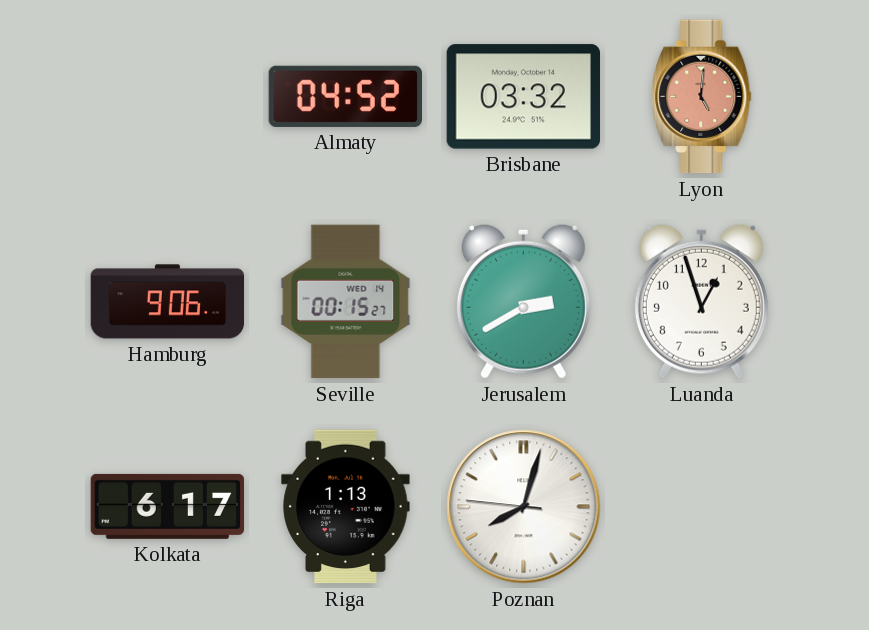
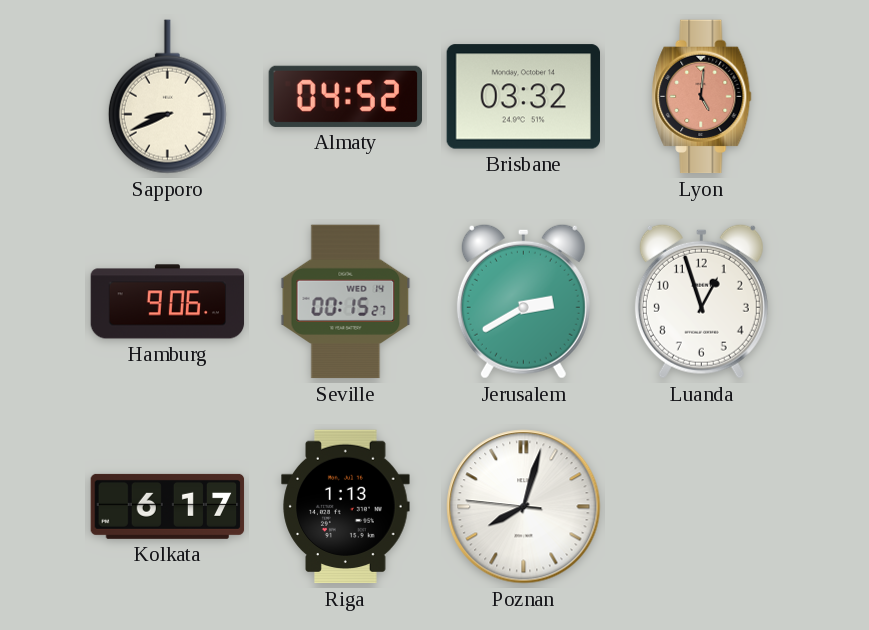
Sapporo: none -> 8:41
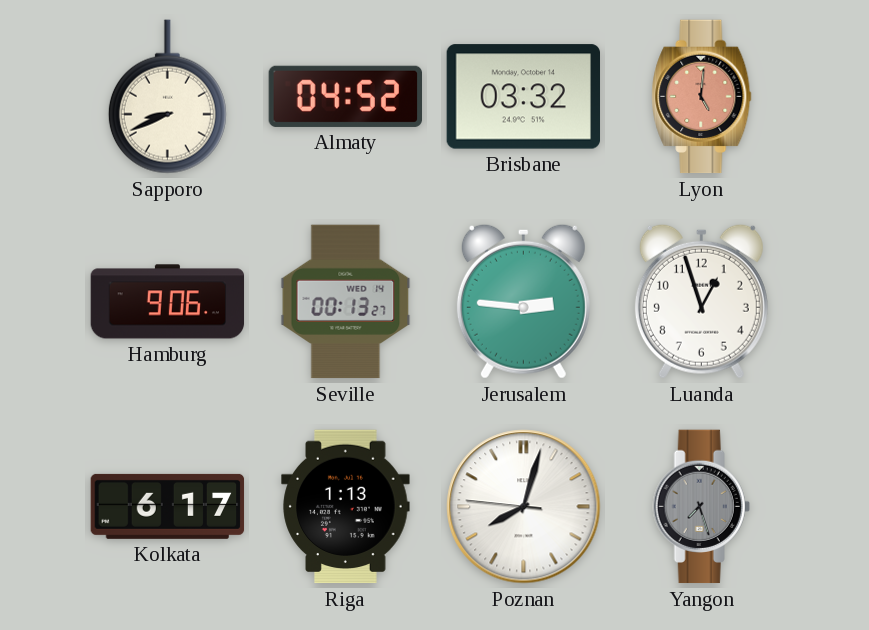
Seville: 00:15 -> 00:13
Jerusalem: 2:40 -> 2:46
Yangon: none -> 7:27
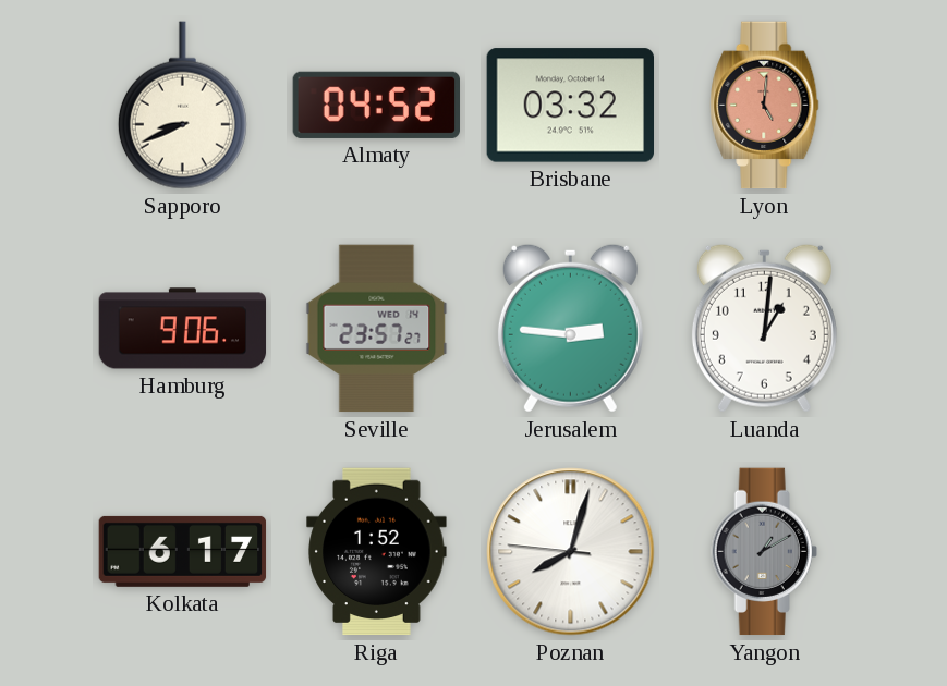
Seville: 00:13 -> 23:57
Luanda: 12:57 -> 1:01
Riga: 1:13 -> 1:52
Yangon: 7:27 -> 1:10
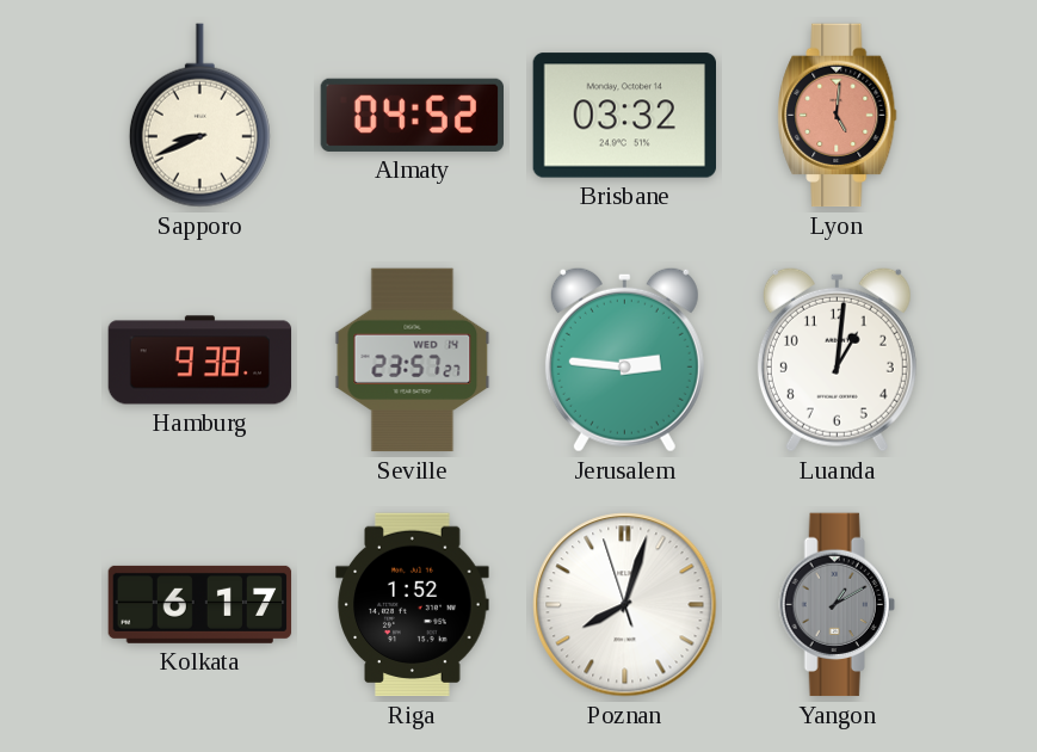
Hamburg: 9:06 -> 9:38
Poznan: 8:02:46 -> 8:02:57
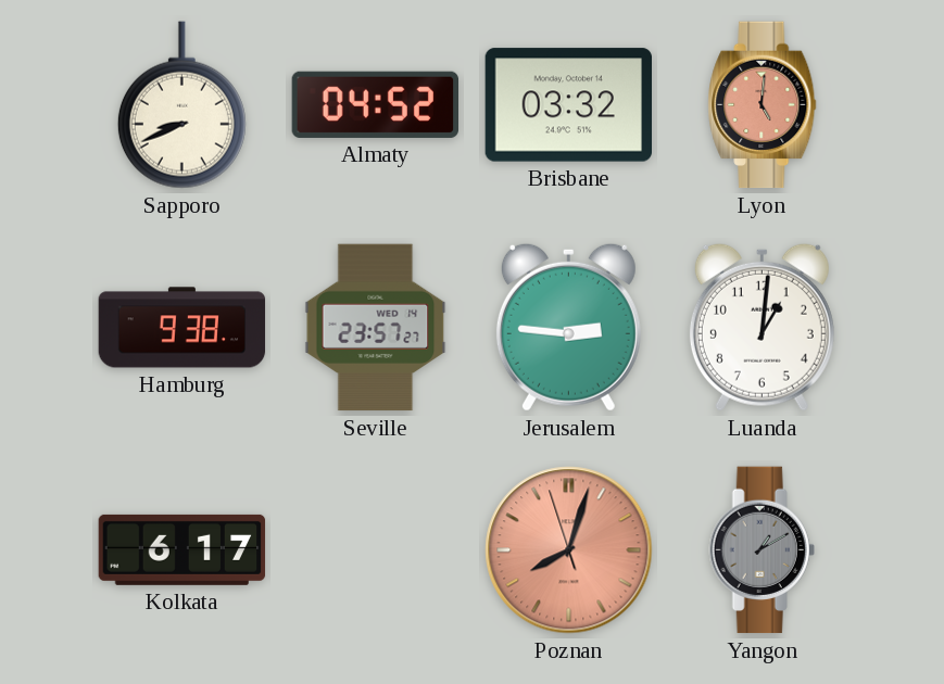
Riga: 1:52 -> none
Poznan dial: white -> salmon
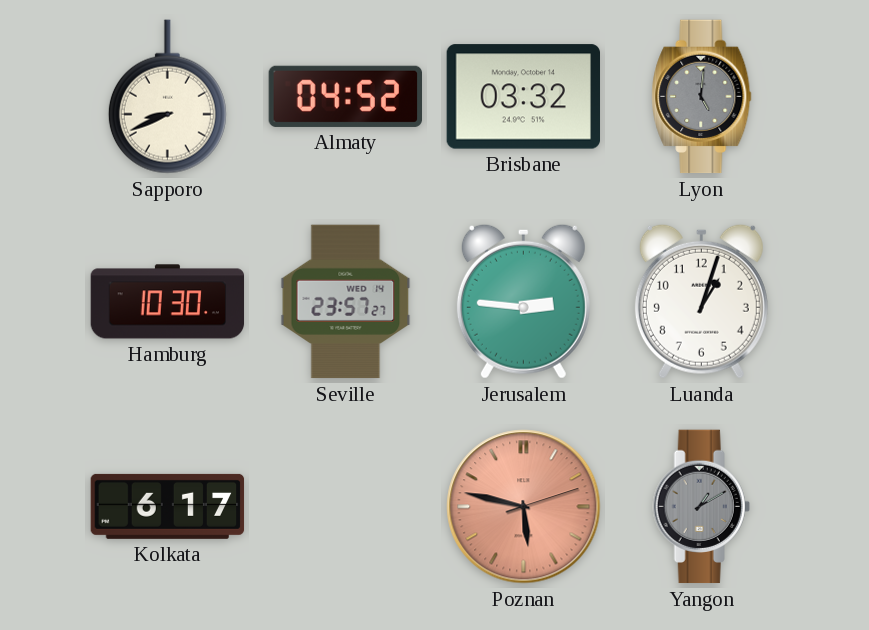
Lyon dial: salmon -> grey
Hamburg: 9:38 -> 10:30
Luanda: 1:01 -> 1:03
Poznan: 8:02 -> 5:47
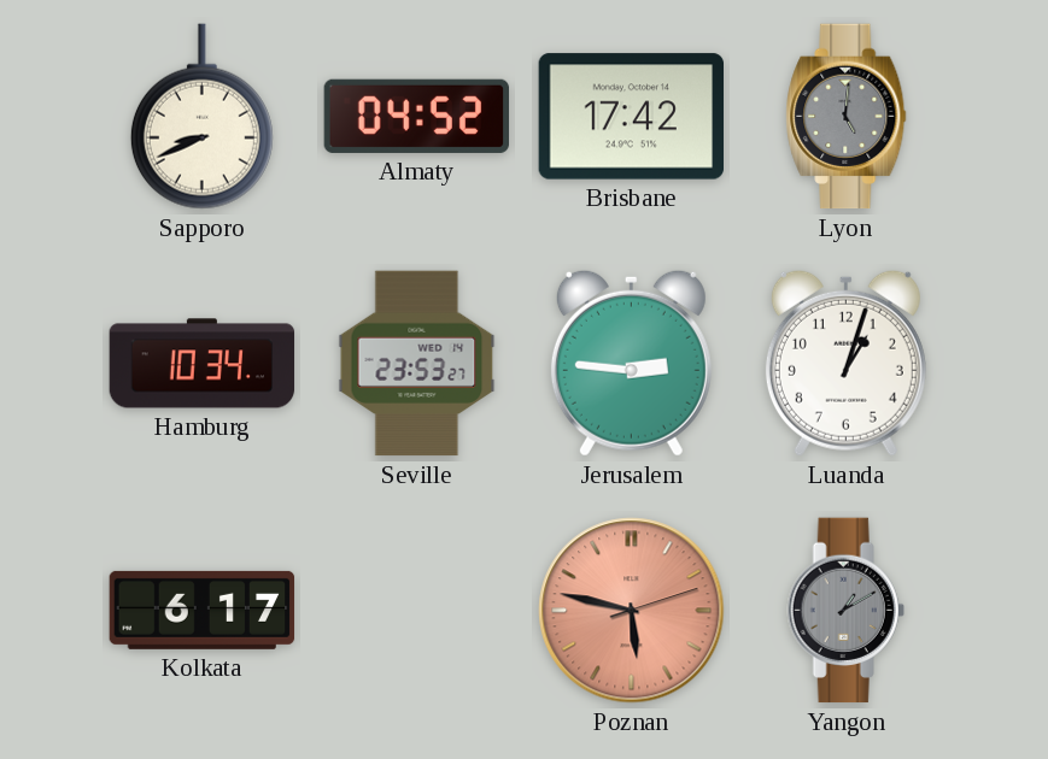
Brisbane: 03:32 -> 17:42
Hamburg: 10:30 -> 10:34
Seville: 23:57 -> 23:53
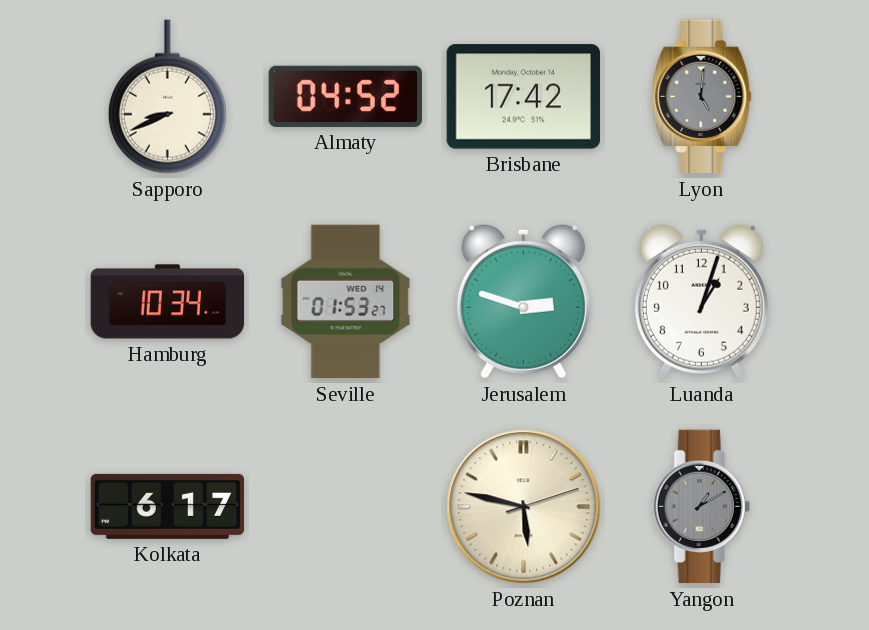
Seville: 23:53 -> 01:53
Jerusalem: 2:46 -> 2:48
Poznan dial: salmon -> cream
